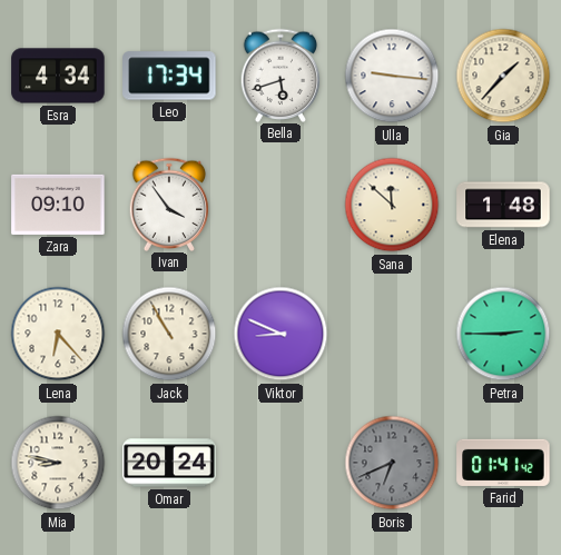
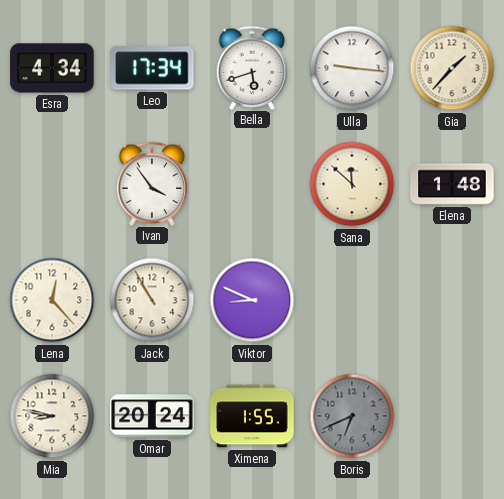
Zara: 09:10 -> none
Lena: 6:23 -> 12:23
Petra: 2:45 -> none
Ximena: none -> 1:55
Farid: 01:41 -> none
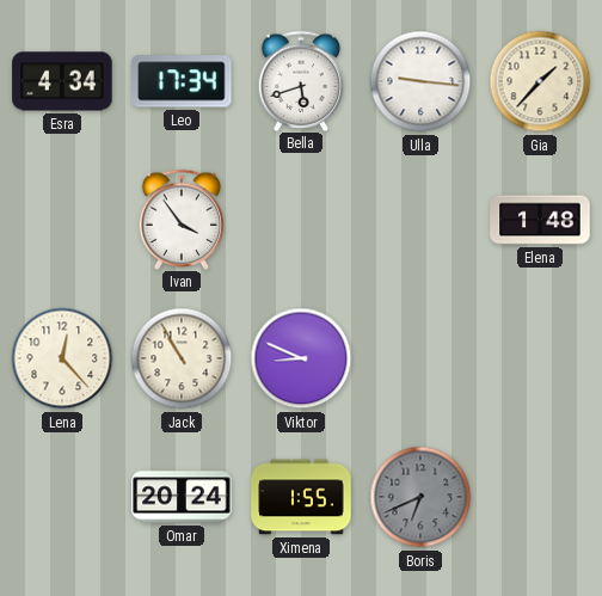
Sana: 11:52 -> none
Mia: 8:47 -> none
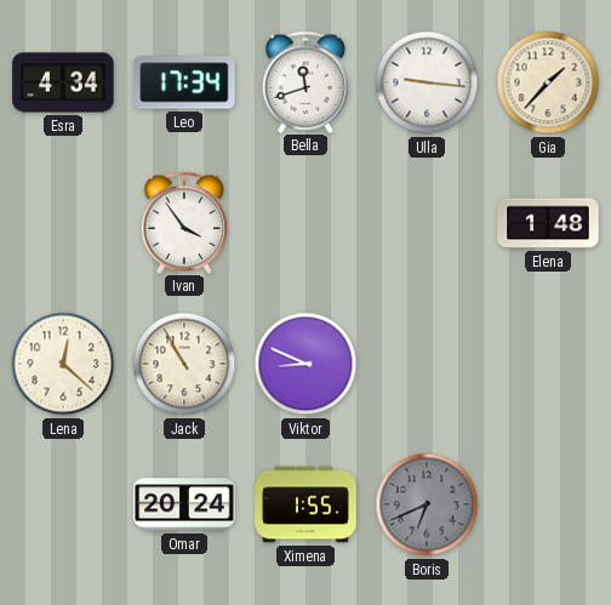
Bella: 5:42 -> 11:42
Lena: 12:23 -> 12:22
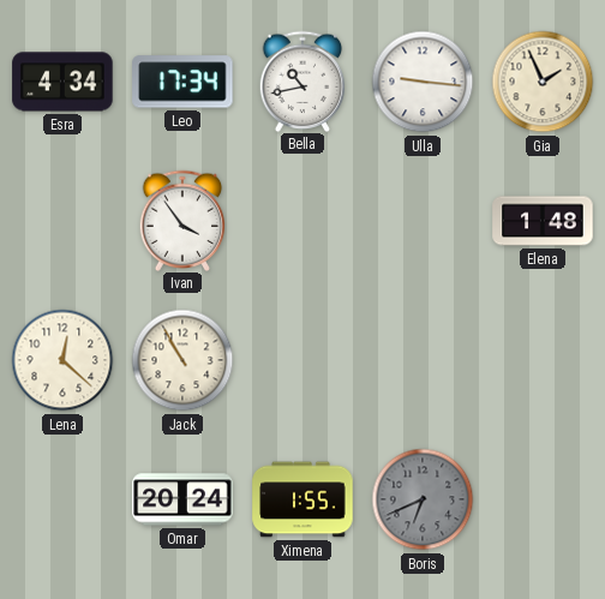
Bella: 11:42 -> 10:43
Gia: 1:37 -> 1:56
Viktor: 8:49 -> none
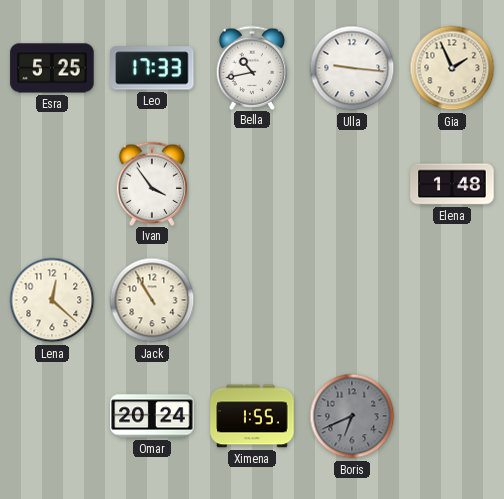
Esra: 4:34 -> 5:25
Leo: 17:34 -> 17:33
